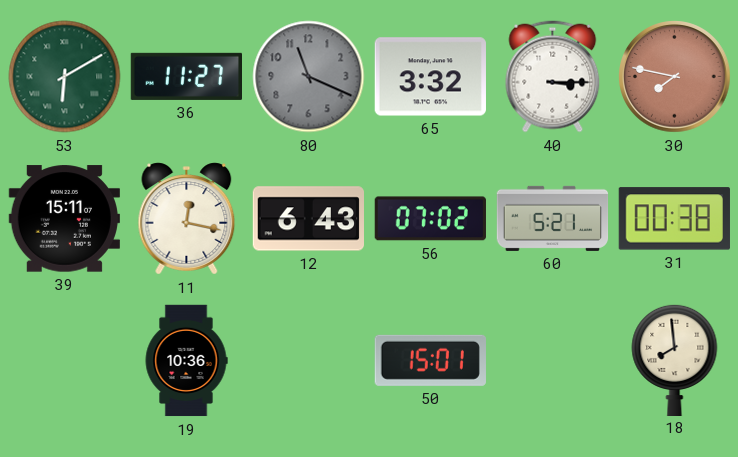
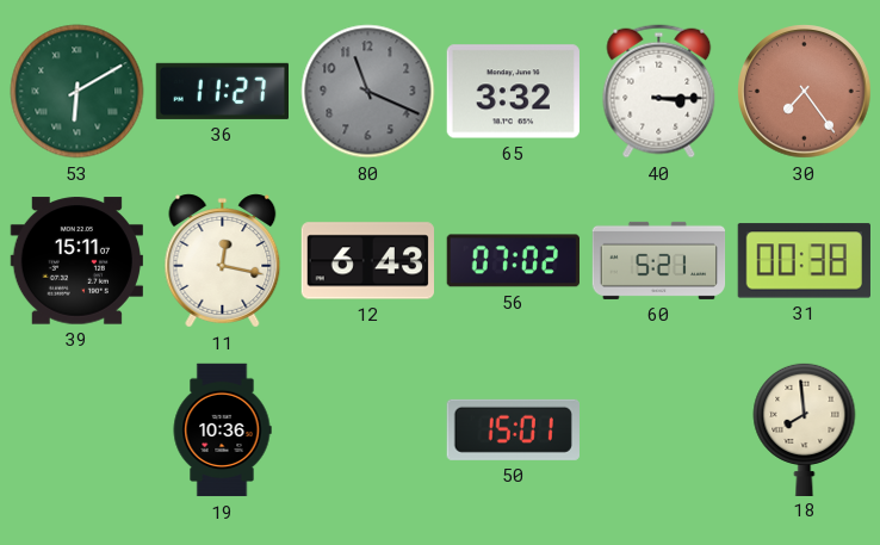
30: 7:47 -> 7:24
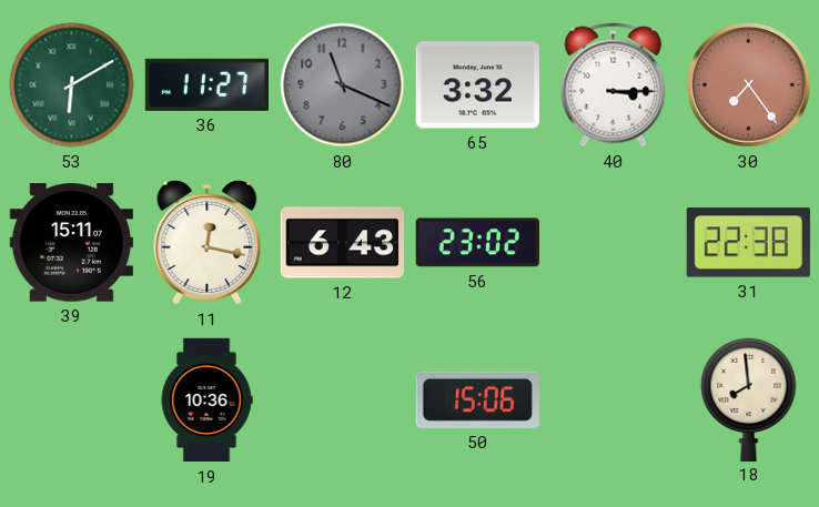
56: 07:02 -> 23:02
60: 5:21 -> none
31: 00:38 -> 22:38
50: 15:01 -> 15:06
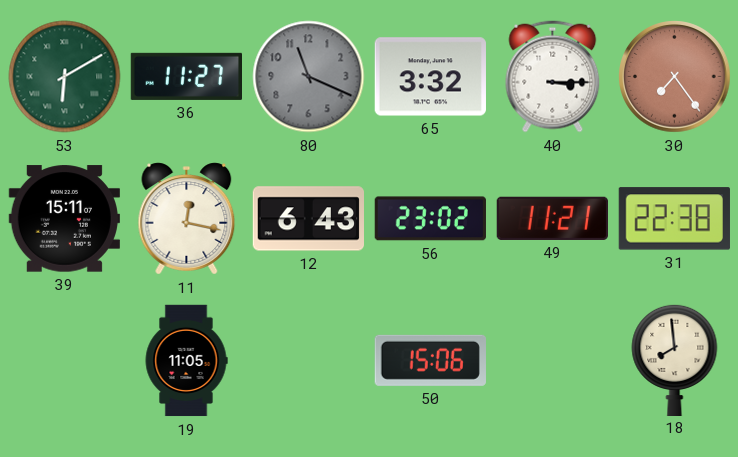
49: none -> 11:21
19: 10:36 -> 11:05
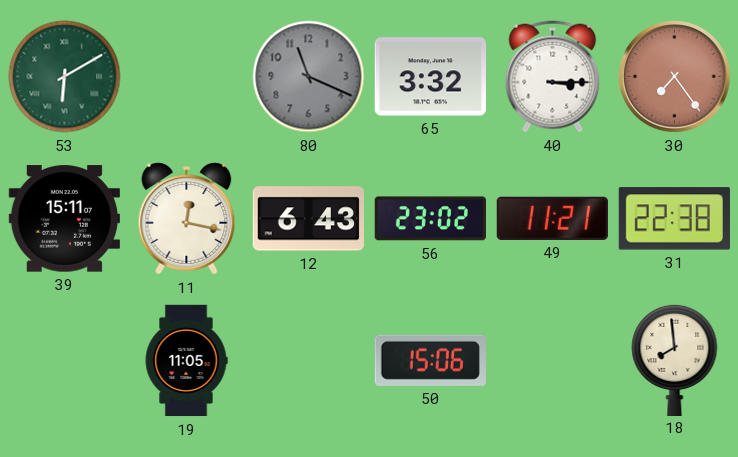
36: 11:27 -> none
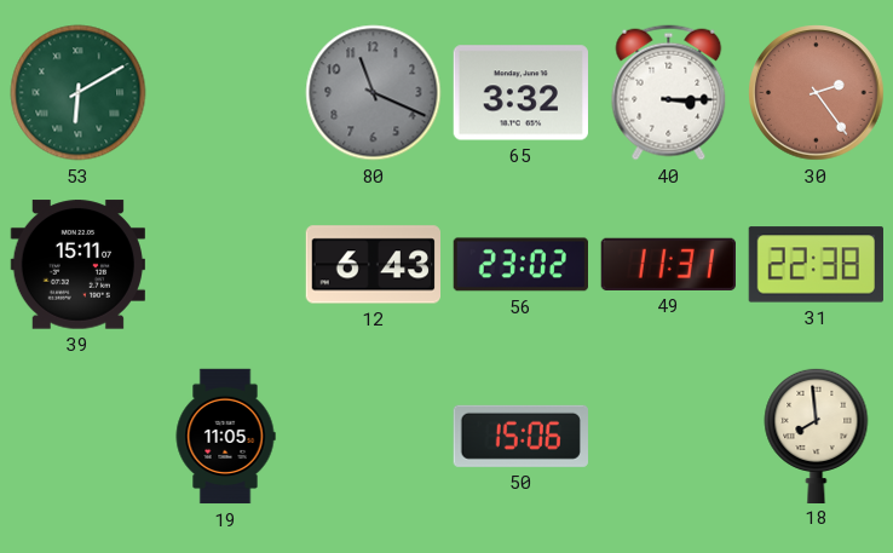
30: 7:24 -> 2:24
11: 12:17 -> none
49: 11:21 -> 11:31
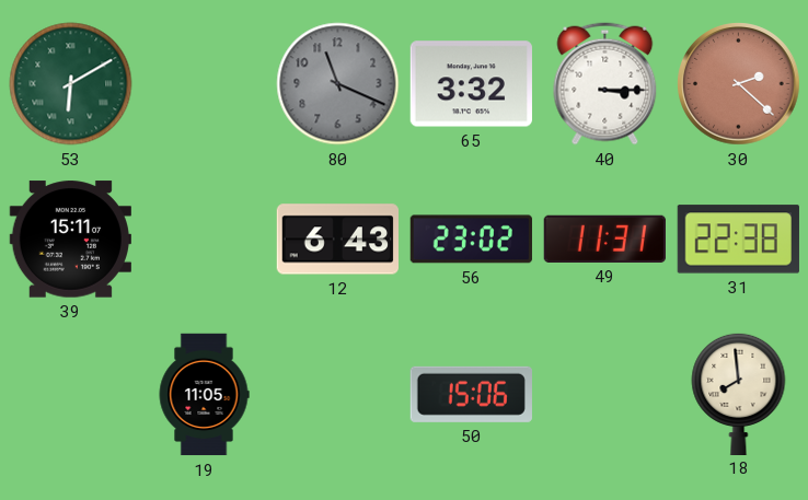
30: 2:24 -> 2:22
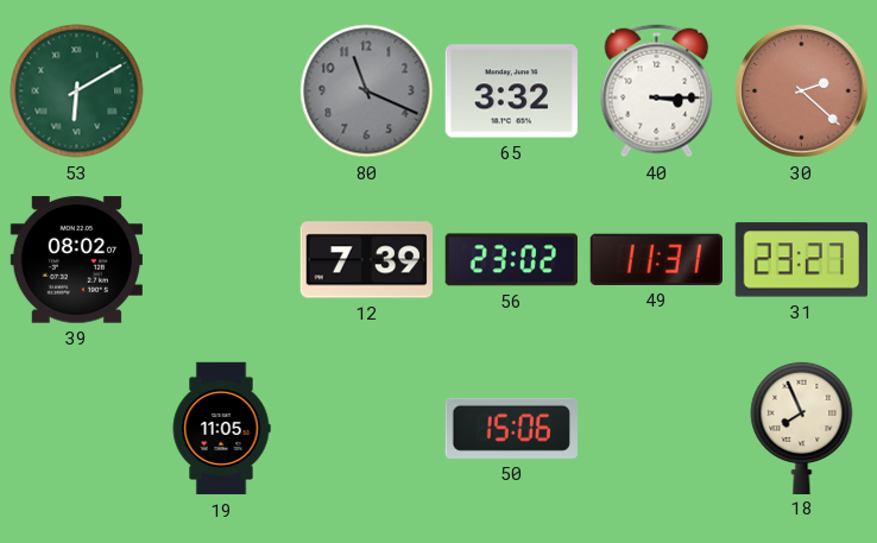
39: 15:11 -> 08:02
12: 6:43 -> 7:39
31: 22:38 -> 23:27
18: 7:59 -> 7:56
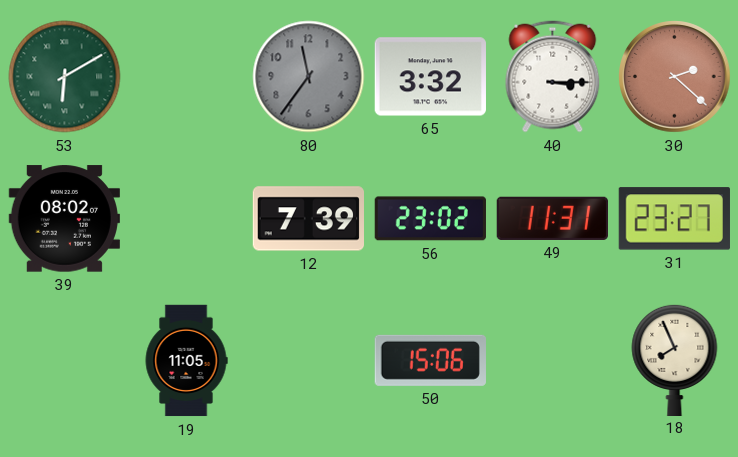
80: 11:19 -> 11:36
